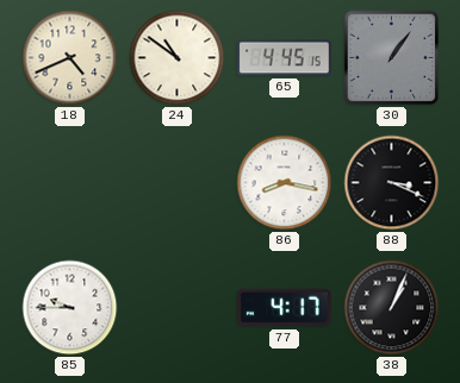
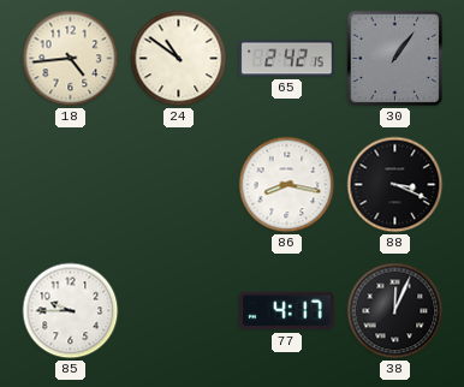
18: 4:41 -> 4:44
65: 4:45 -> 2:42
38: 1:04 -> 12:04
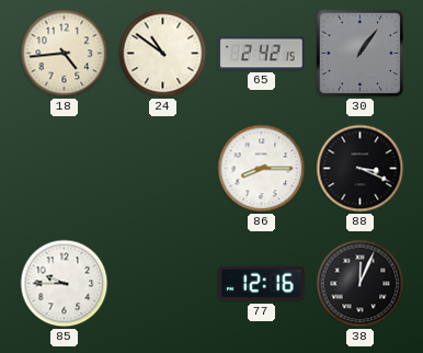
86: 8:17 -> 8:15
77: 4:17 -> 12:16
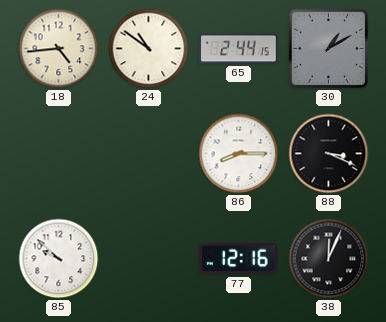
65: 2:42 -> 2:44
30: 1:06 -> 1:10
85: 9:45 -> 9:52
